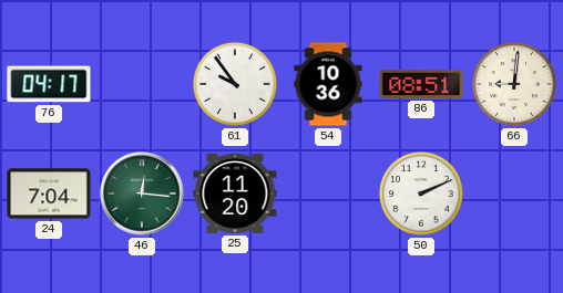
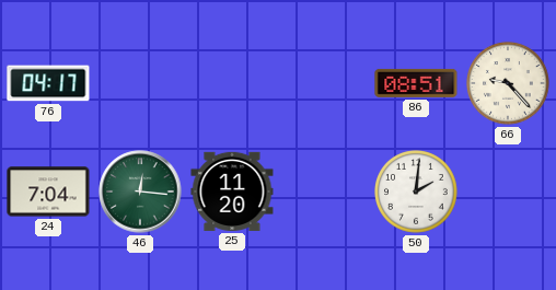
61: 9:54 -> none
54: 10:36 -> none
66: 9:01 -> 9:23
50: 2:11 -> 2:01
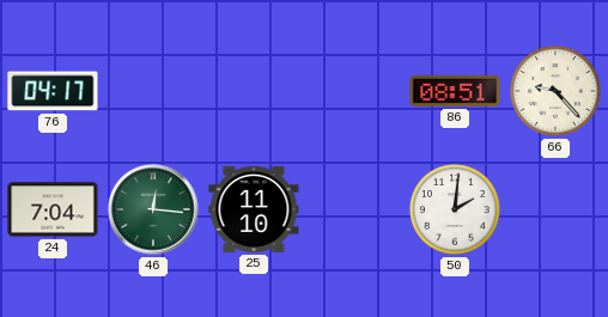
25: 11:20 -> 11:10
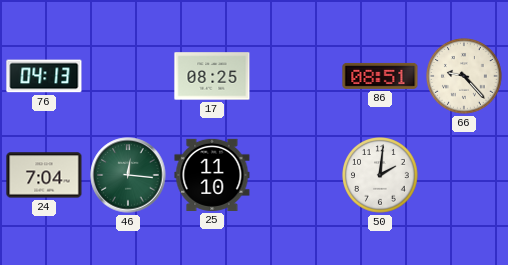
76: 04:17 -> 04:13
17: none -> 08:25
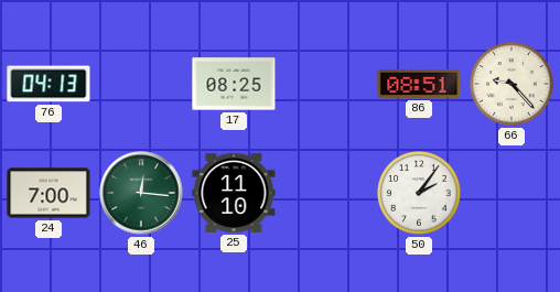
24: 7:04 -> 7:00
50: 2:01 -> 2:06
